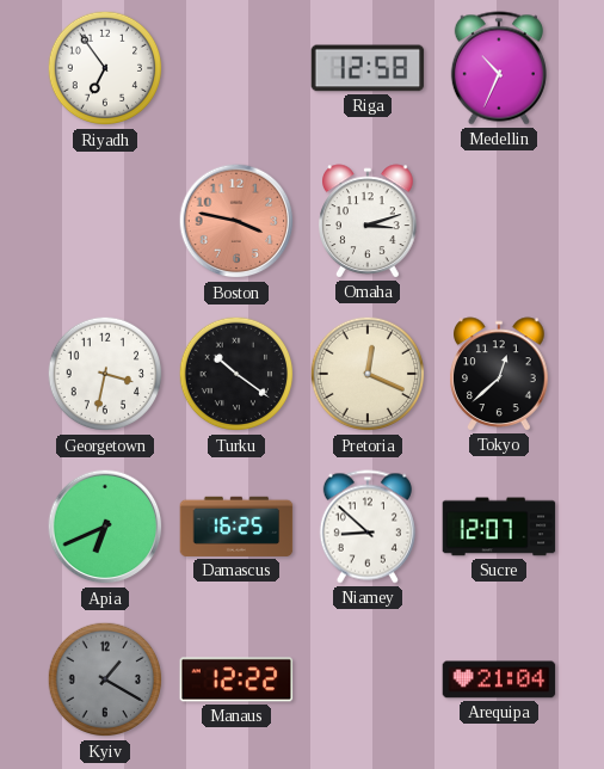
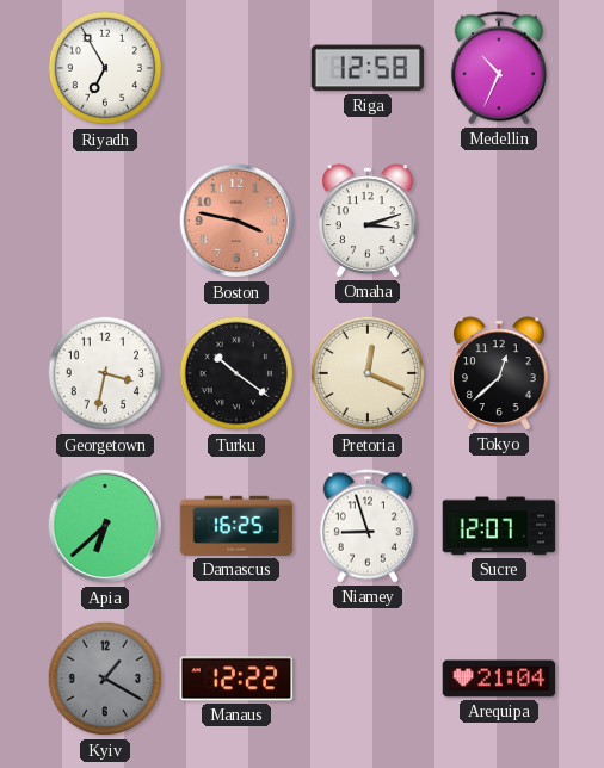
Riyadh: 6:54 -> 6:55
Apia: 6:41 -> 6:38
Niamey: 8:52 -> 8:57
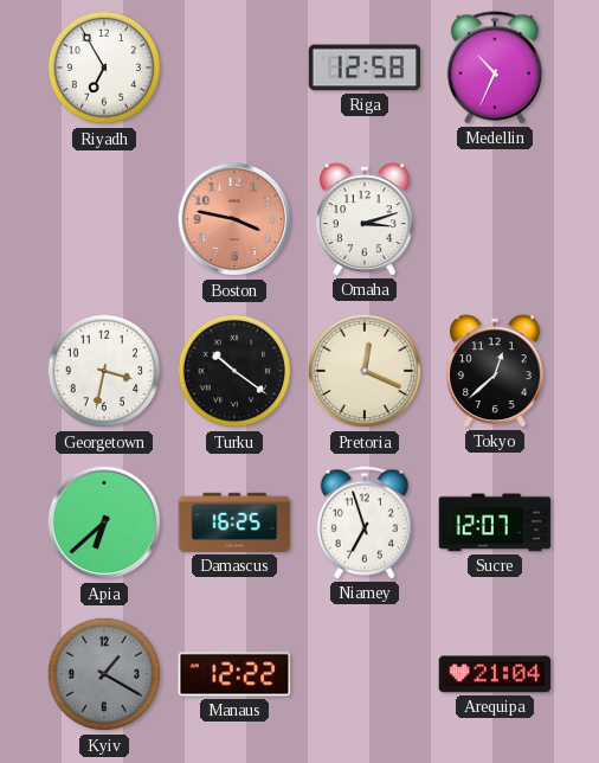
Niamey: 8:57 -> 6:57
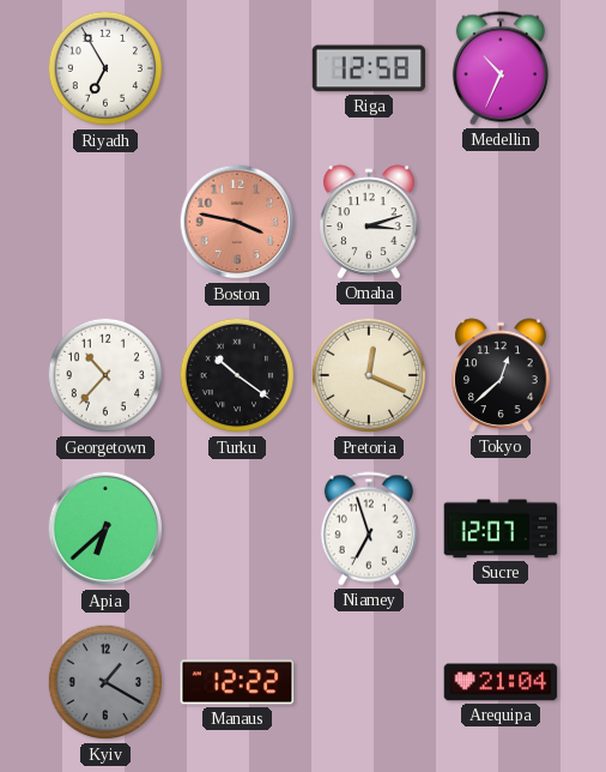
Georgetown: 3:32 -> 10:37
Damascus: 16:25 -> none
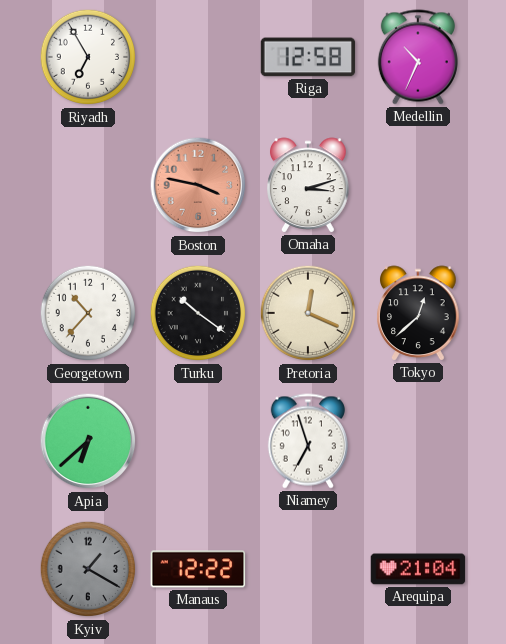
Sucre: 12:07 -> none
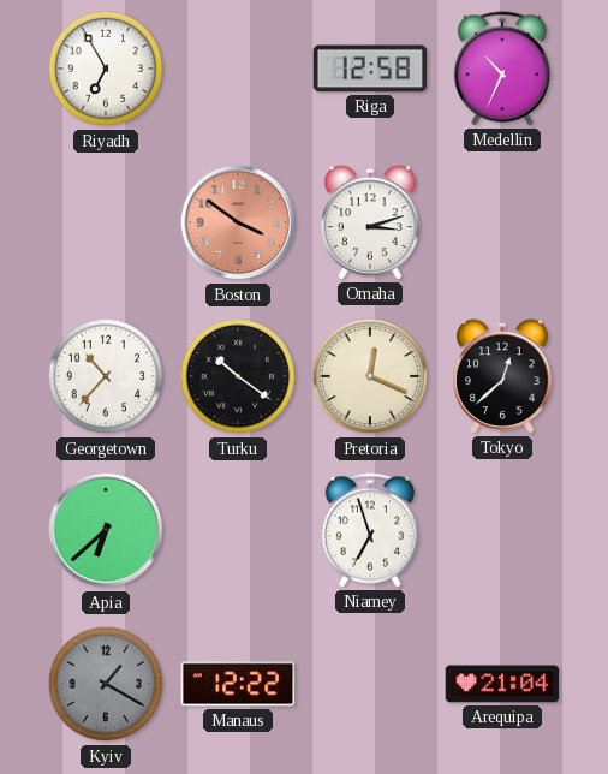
Boston: 3:47 -> 3:51
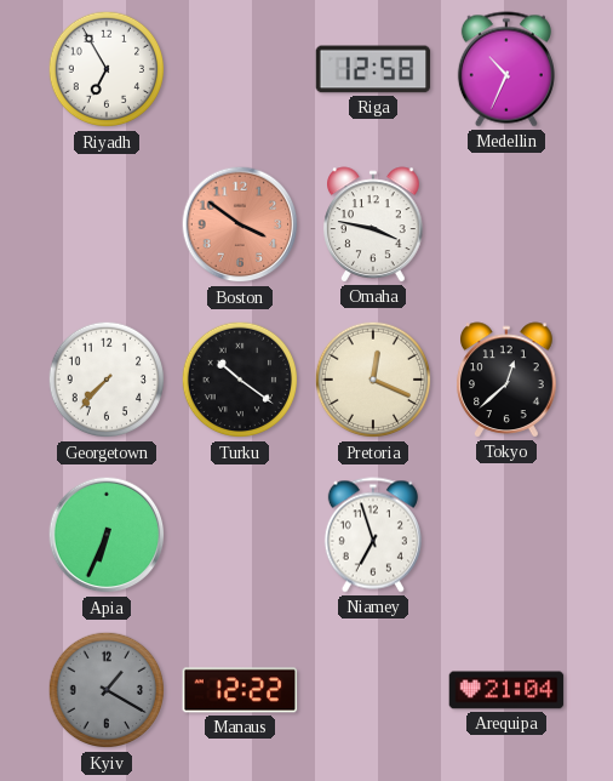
Omaha: 3:12 -> 3:47
Georgetown: 10:37 -> 7:37
Apia: 6:38 -> 6:34
